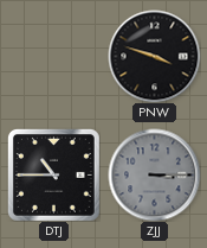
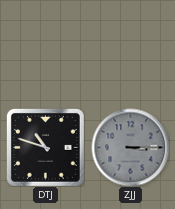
PNW: 3:48 -> none
DTJ: 10:45 -> 10:48
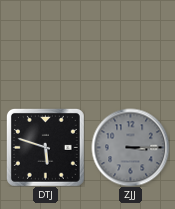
DTJ: 10:48 -> 5:48
